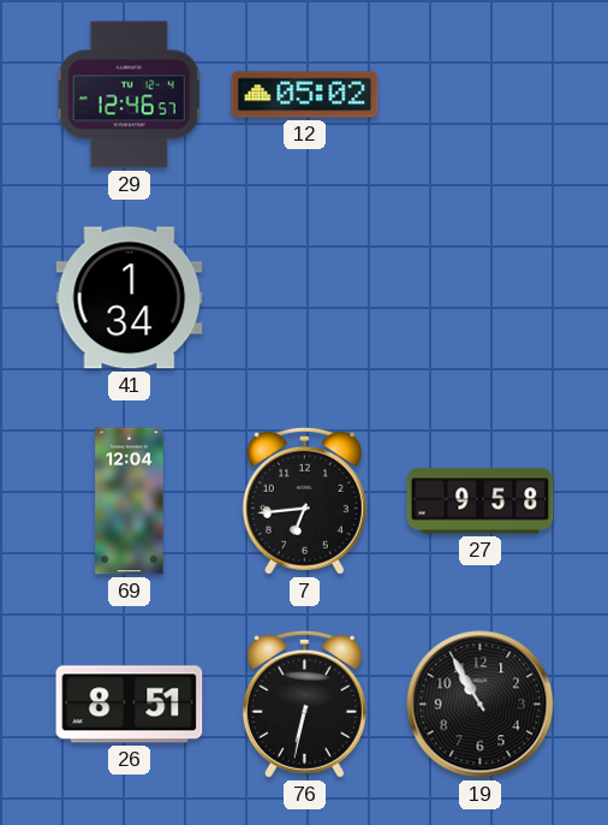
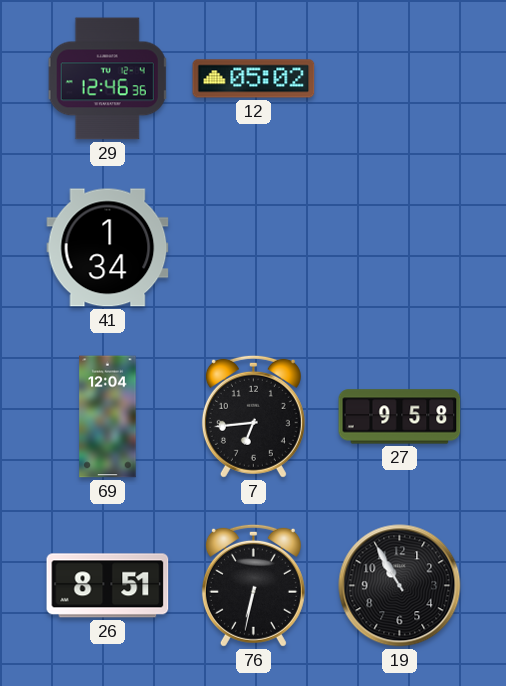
29: 12:46:57 -> 12:46:36
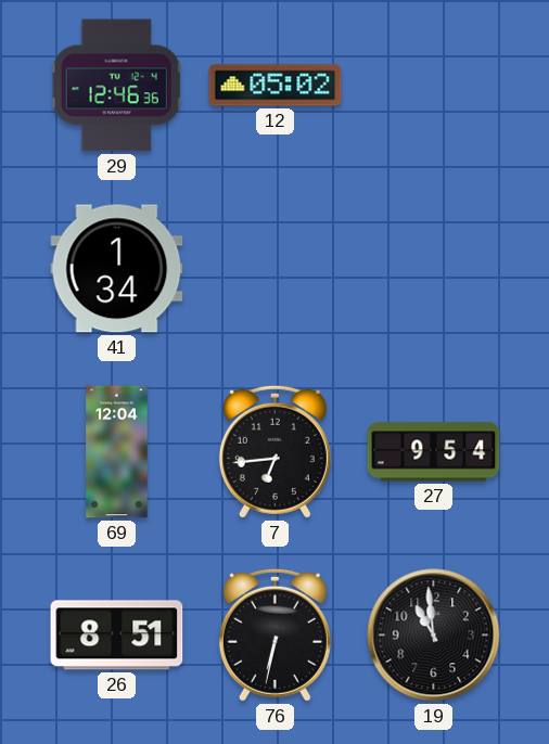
27: 9:58 -> 9:54
19: 10:55 -> 10:59
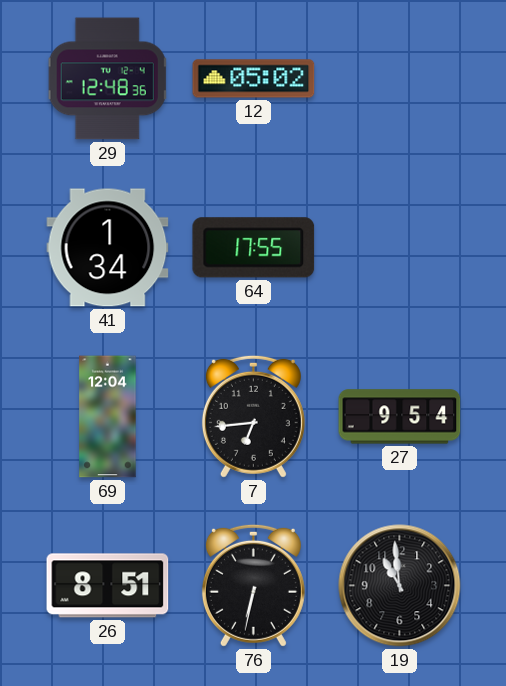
29: 12:46 -> 12:48
64: none -> 17:55
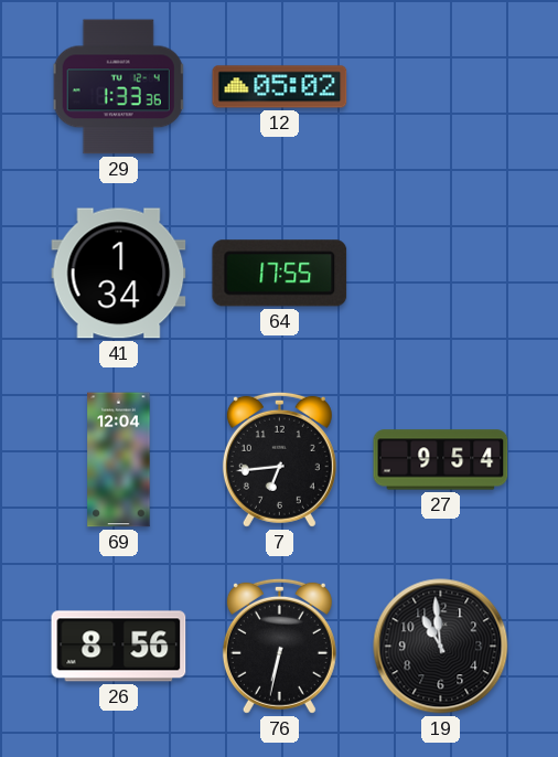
29: 12:48 -> 1:33
26: 8:51 -> 8:56
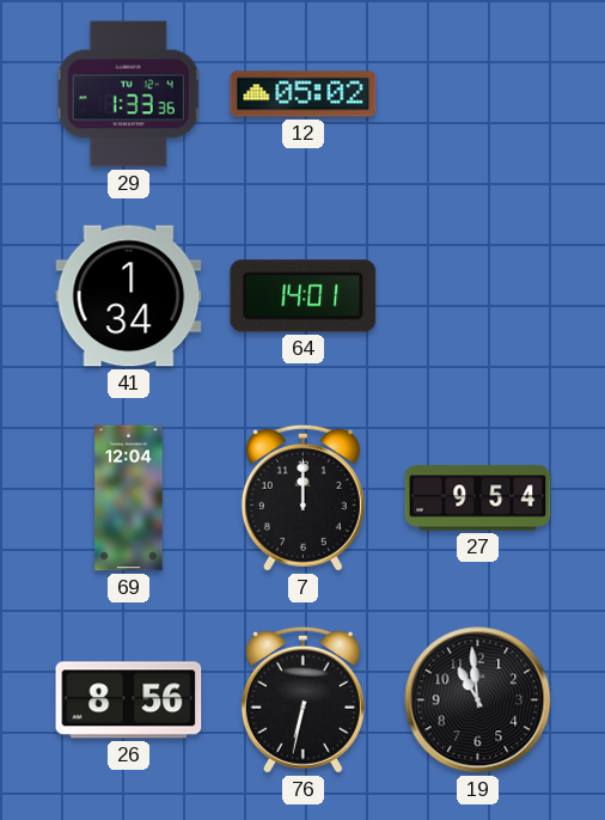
64: 17:55 -> 14:01
7: 6:44 -> 12:00
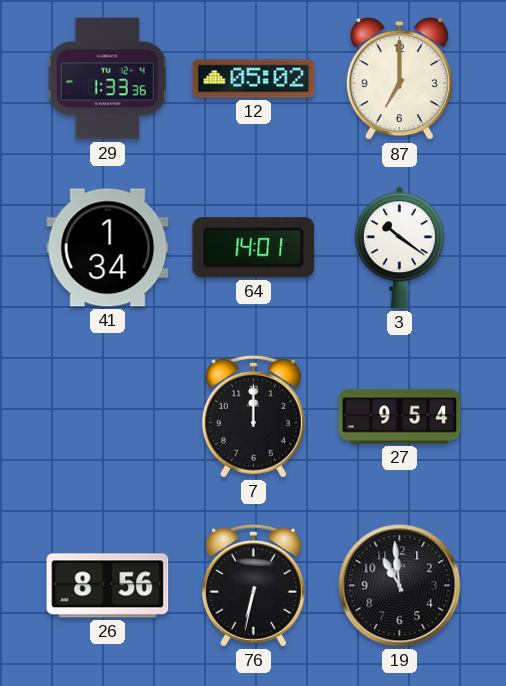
87: none -> 7:00
3: none -> 10:21
69: 12:04 -> none
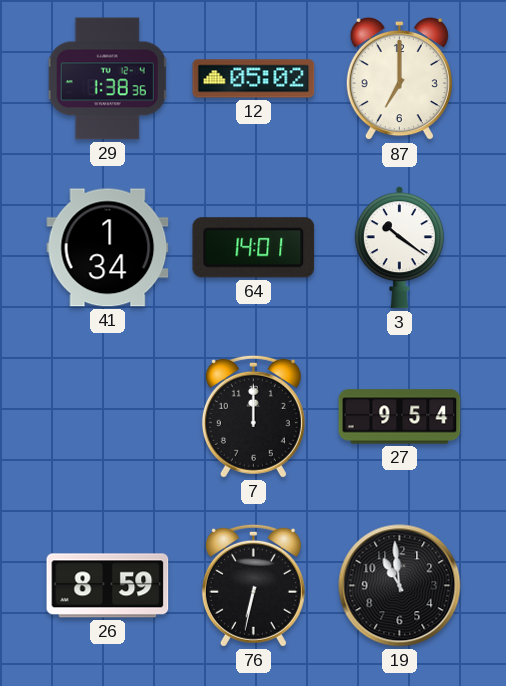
29: 1:33 -> 1:38
26: 8:56 -> 8:59
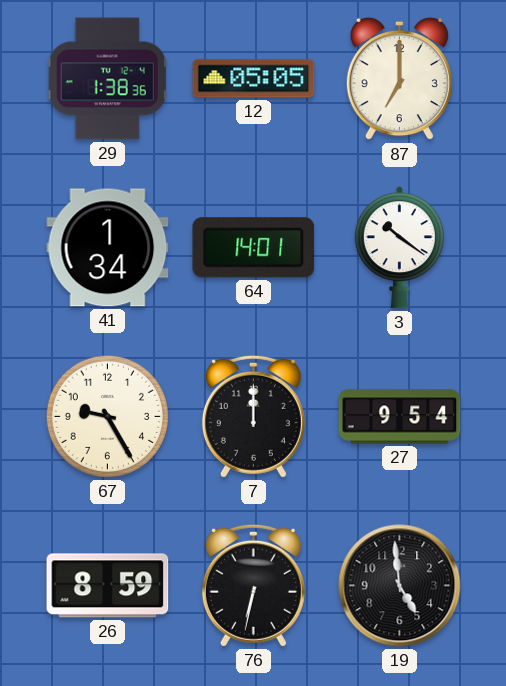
12: 05:02 -> 05:05
67: none -> 9:25
19: 10:59 -> 4:59
